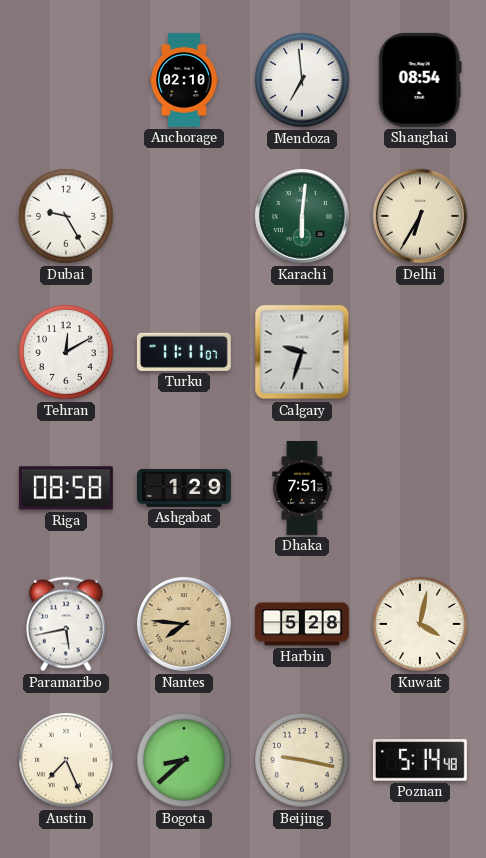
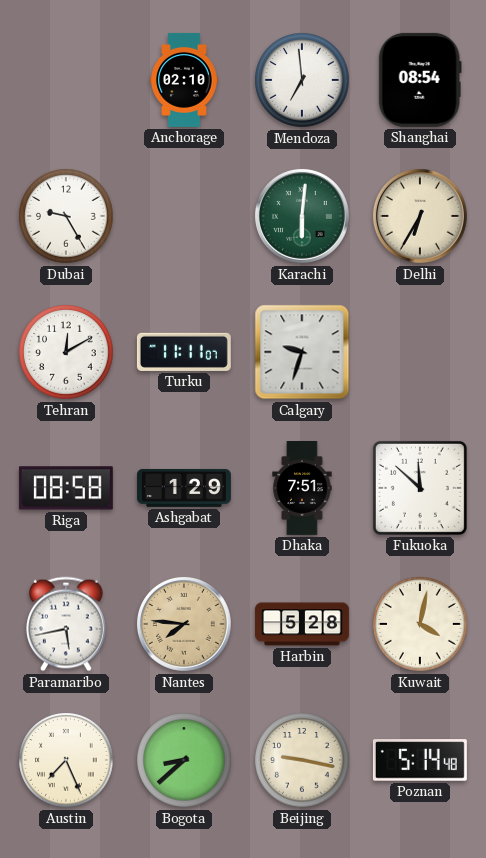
Fukuoka: none -> 11:52
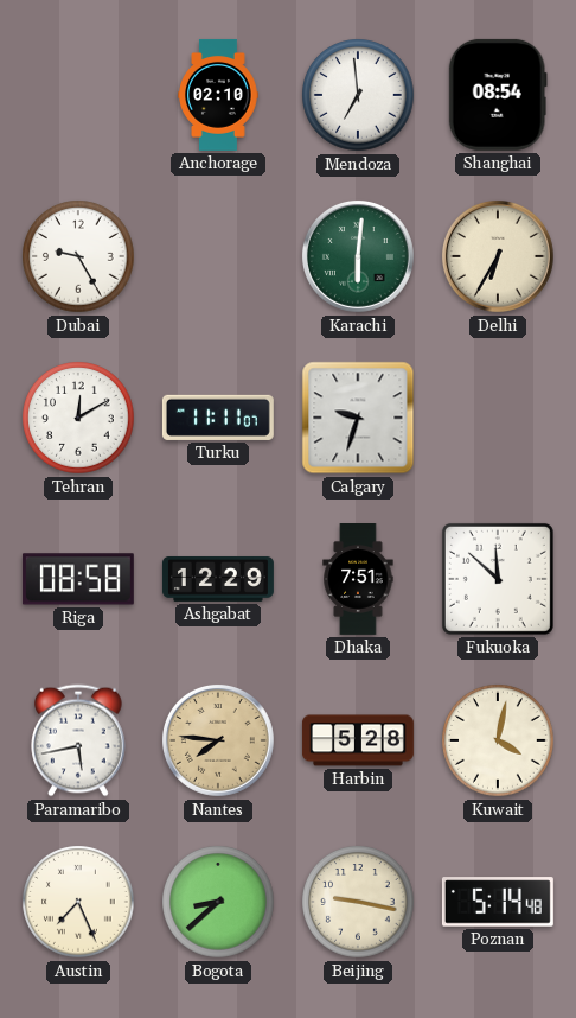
Ashgabat: 1:29 -> 12:29
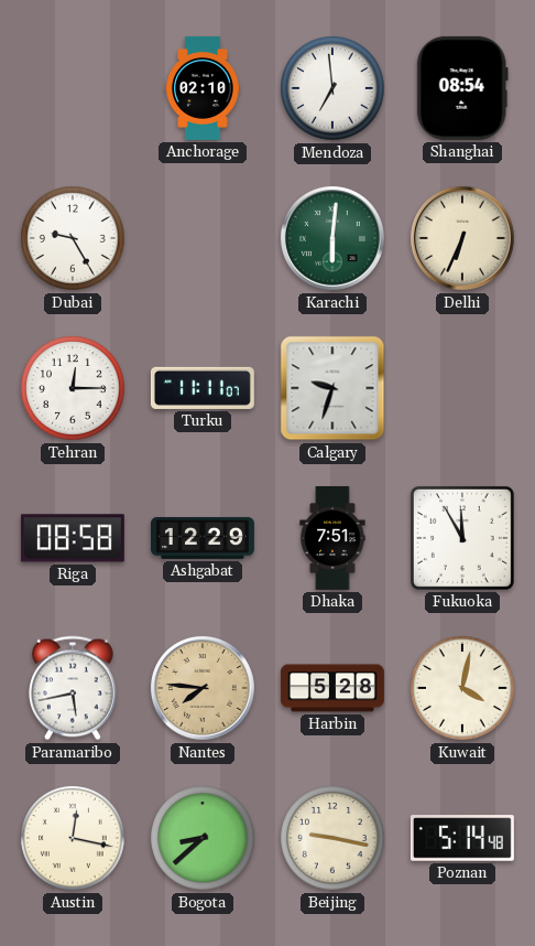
Delhi: 6:35 -> 6:34
Tehran: 12:10 -> 12:15
Fukuoka: 11:52 -> 11:55
Austin: 7:26 -> 12:17
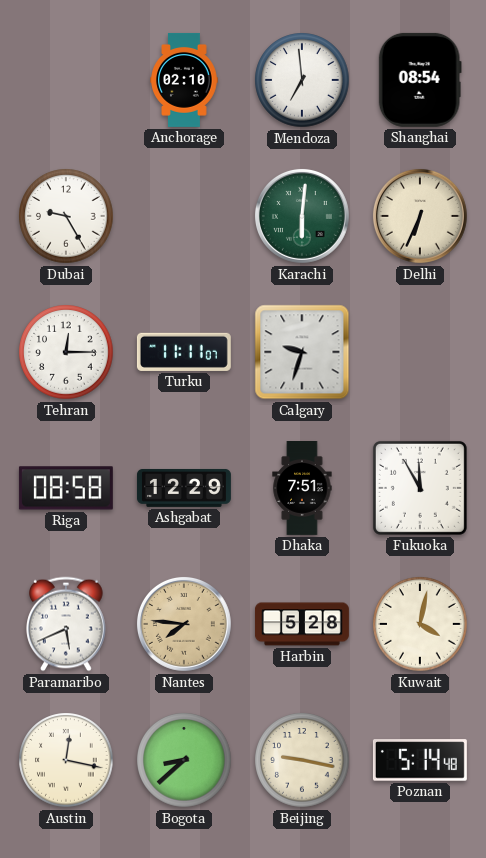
Paramaribo: 5:43 -> 5:41
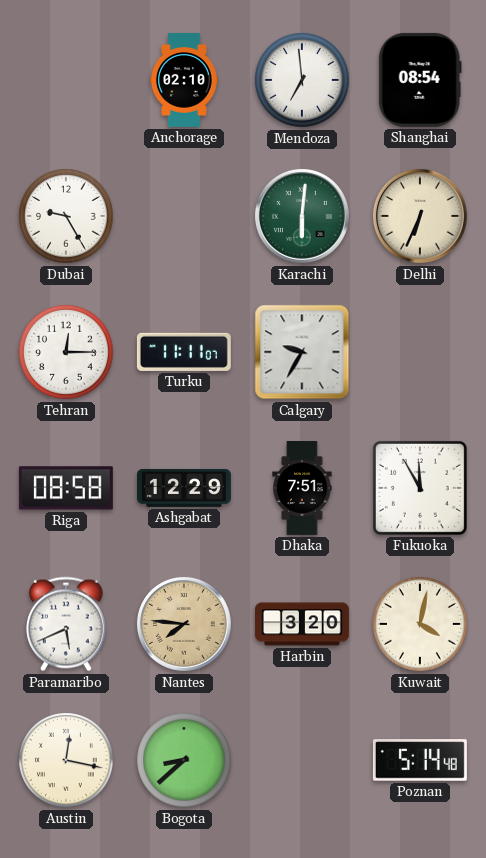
Calgary: 9:33 -> 9:35
Harbin: 5:28 -> 3:20
Beijing: 9:17 -> none
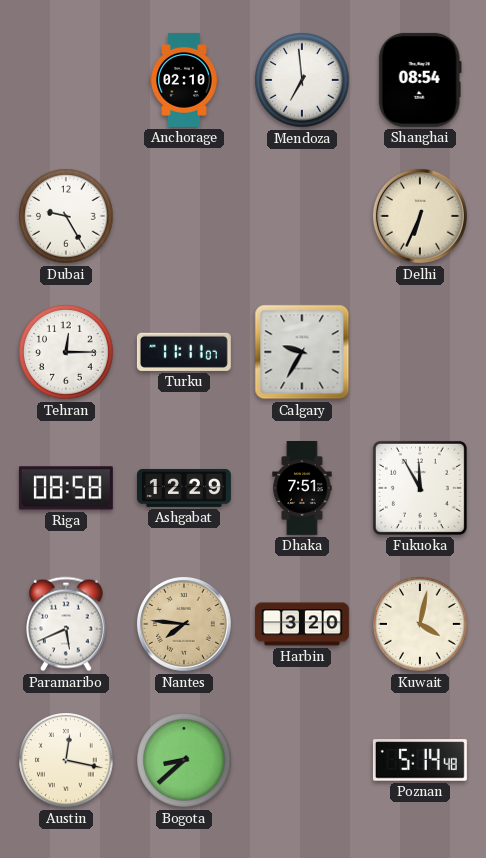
Karachi: 6:01 -> none
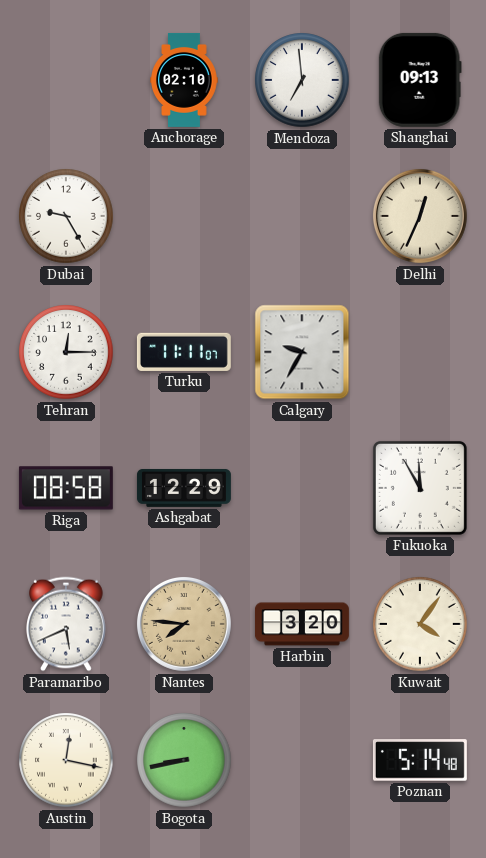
Shanghai: 08:54 -> 09:13
Delhi: 6:34 -> 12:34
Dhaka: 7:51 -> none
Kuwait: 4:02 -> 4:06
Bogota: 8:38 -> 8:43
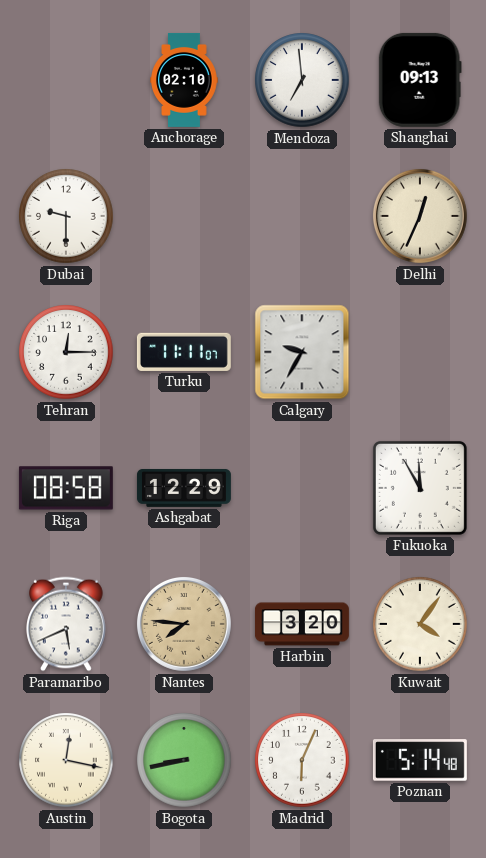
Dubai: 9:25 -> 9:30
Madrid: none -> 6:04
